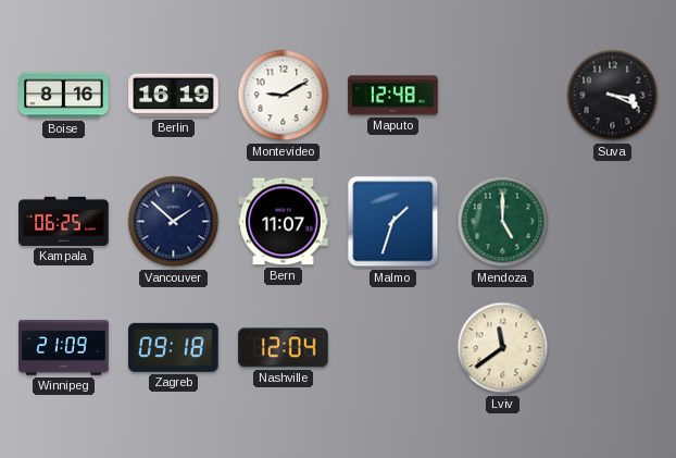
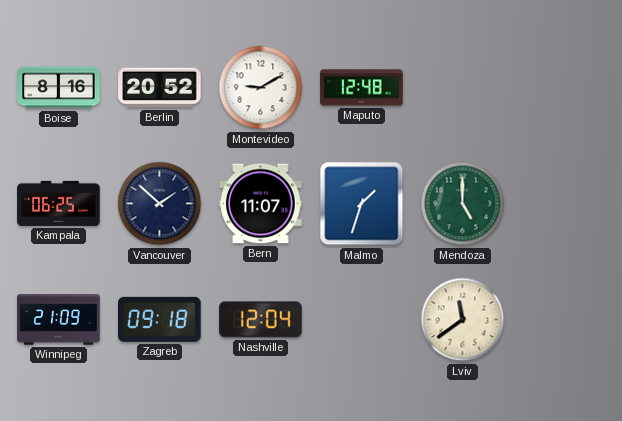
Berlin: 16:19 -> 20:52
Suva: 3:19 -> none
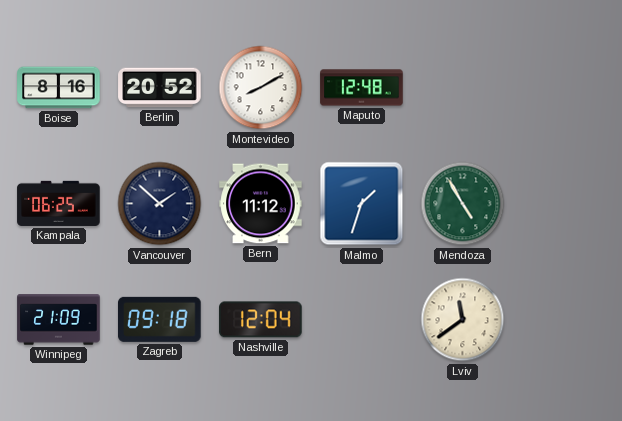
Montevideo: 9:10 -> 8:10
Bern: 11:07 -> 11:12
Mendoza: 5:00 -> 4:55
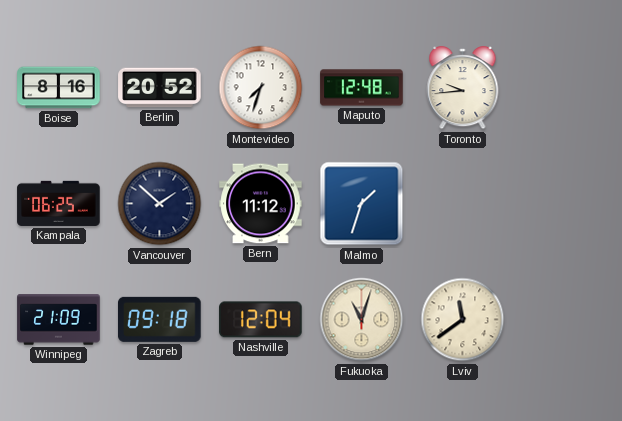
Montevideo: 8:10 -> 7:33
Toronto: none -> 9:44
Mendoza: 4:55 -> none
Fukuoka: none -> 11:03
